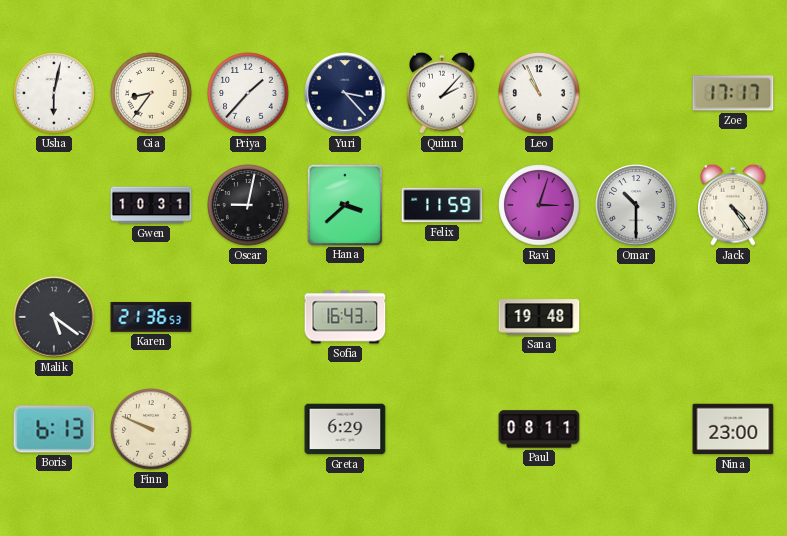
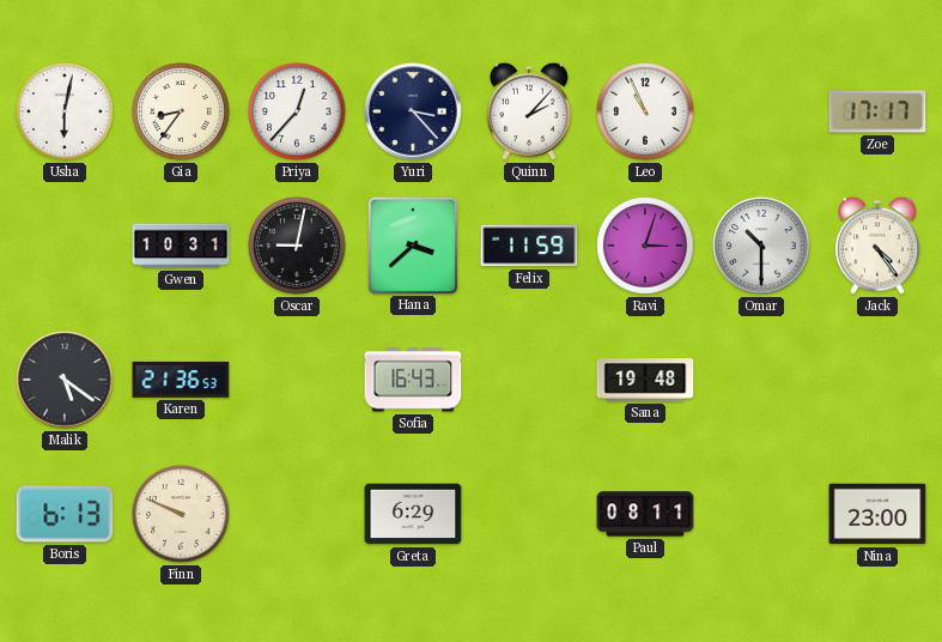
Priya: 1:37 -> 12:37
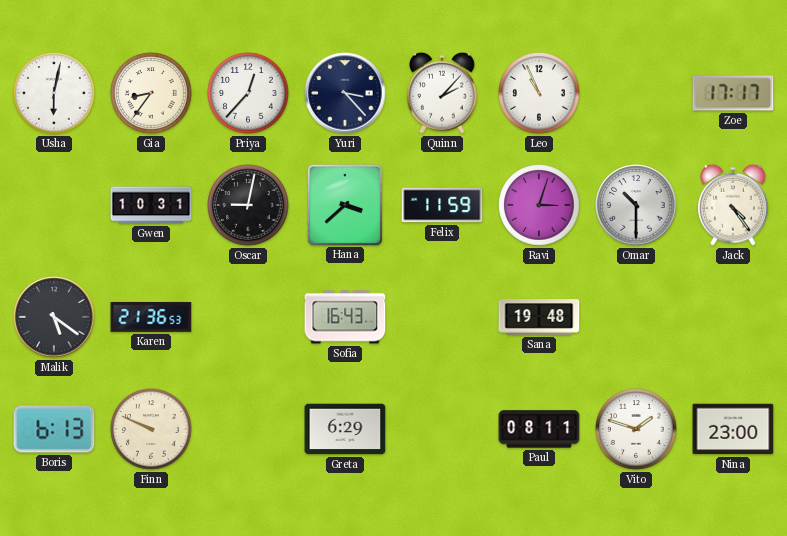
Vito: none -> 1:48
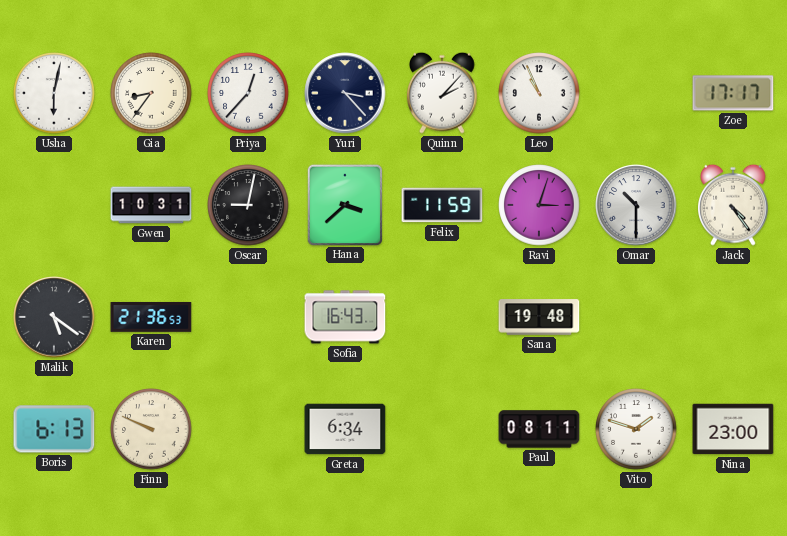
Greta: 6:29 -> 6:34
